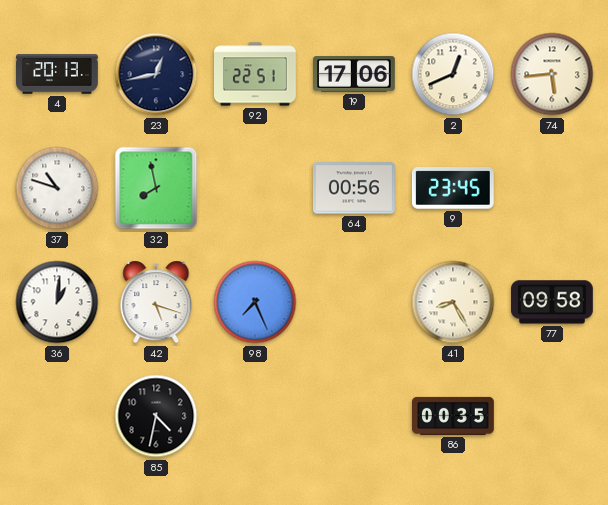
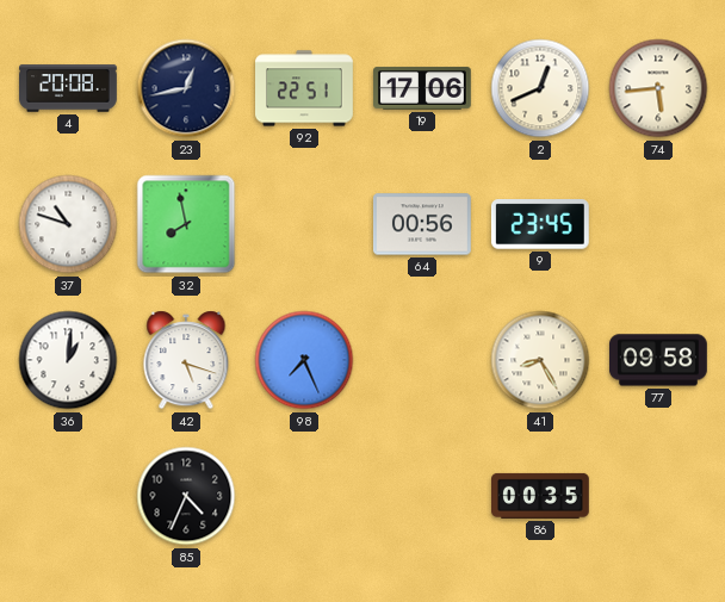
4: 20:13 -> 20:08
85: 4:32 -> 4:34
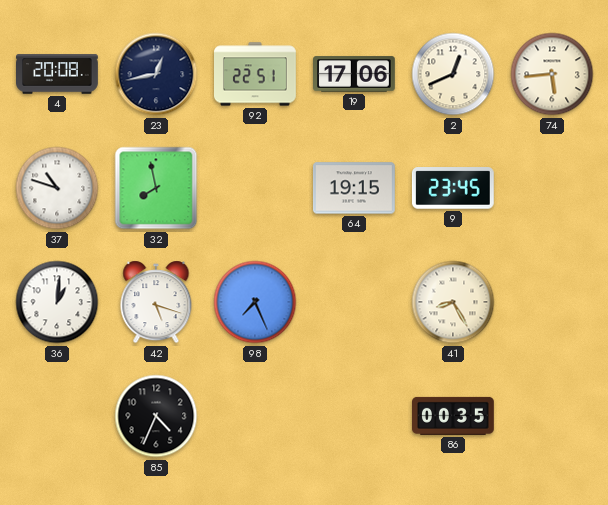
64: 00:56 -> 19:15
77: 09:58 -> none
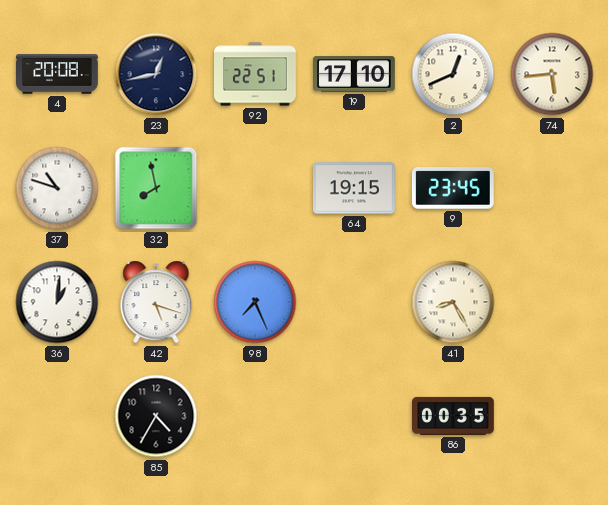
19: 17:06 -> 17:10
85: 4:34 -> 4:35
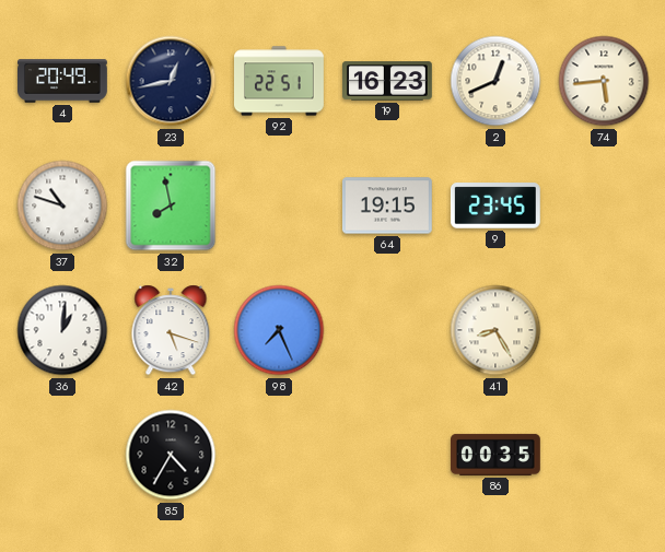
4: 20:08 -> 20:49
19: 17:10 -> 16:23
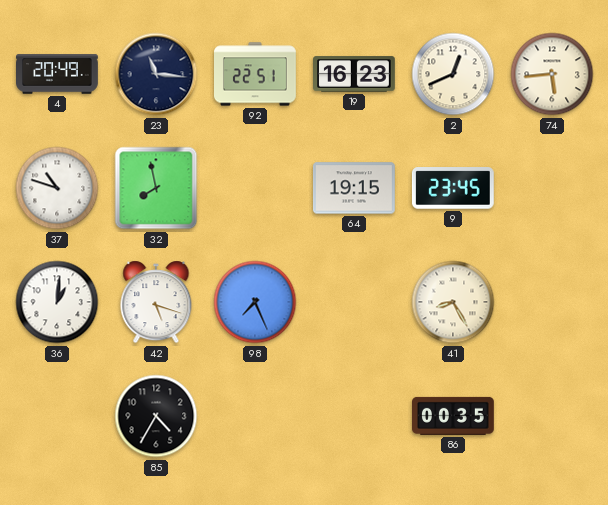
23: 12:43 -> 11:16
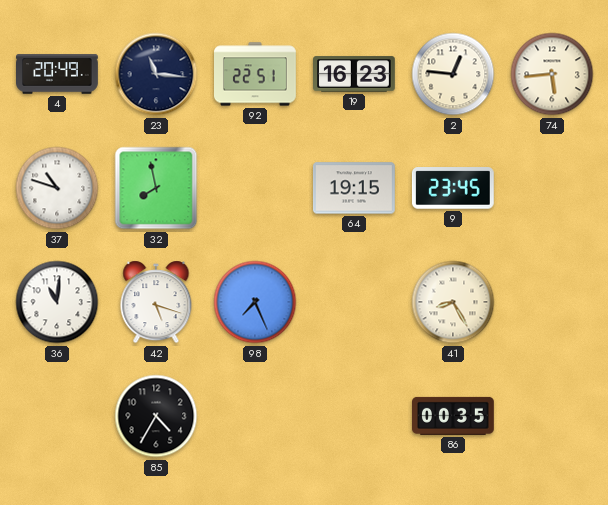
2: 12:41 -> 12:46
36: 1:01 -> 11:01
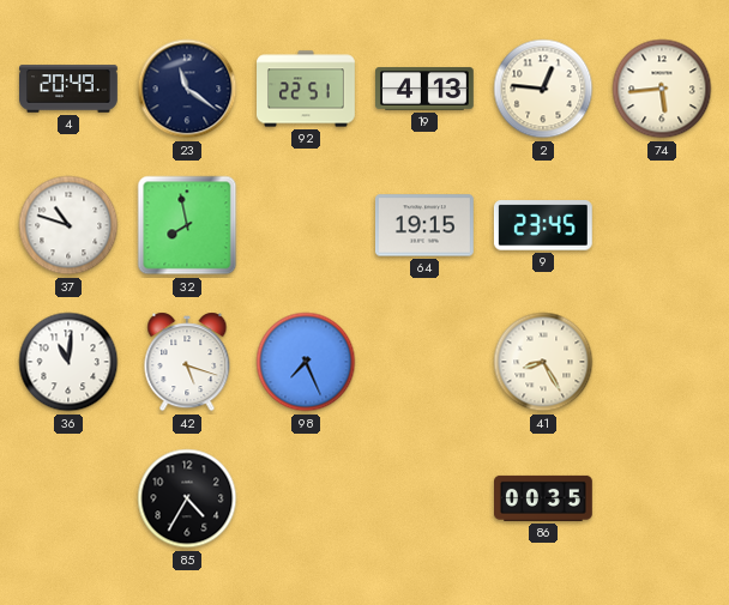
23: 11:16 -> 11:21
19: 16:23 -> 4:13
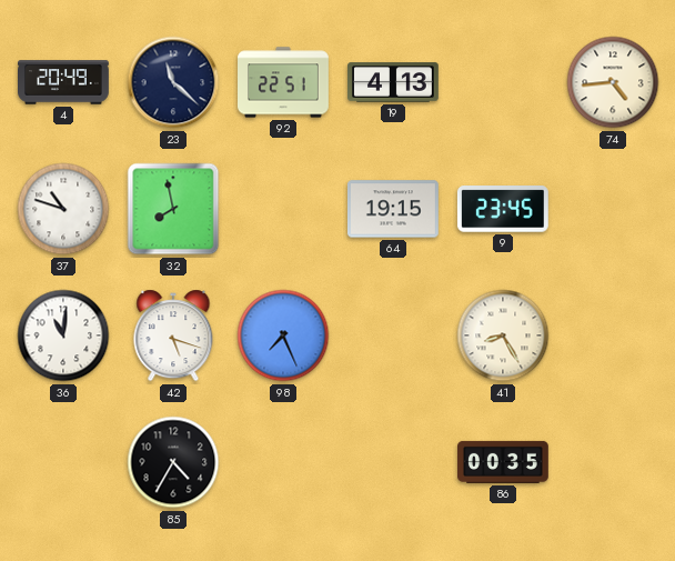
23: 11:21 -> 11:22
2: 12:46 -> none
74: 5:44 -> 4:44
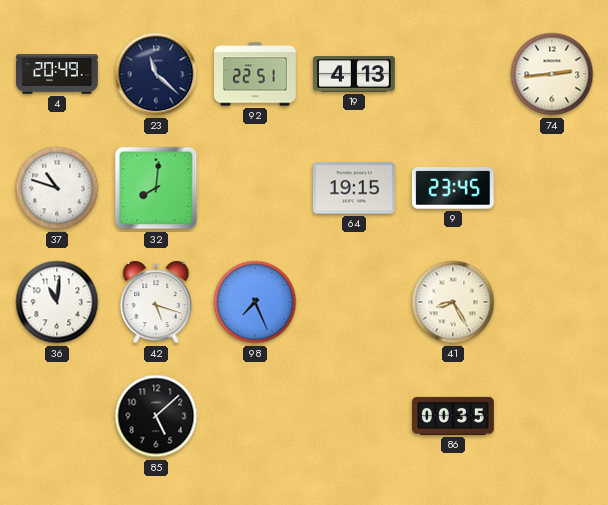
74: 4:44 -> 2:44
32: 7:58 -> 8:01
85: 4:35 -> 5:08
